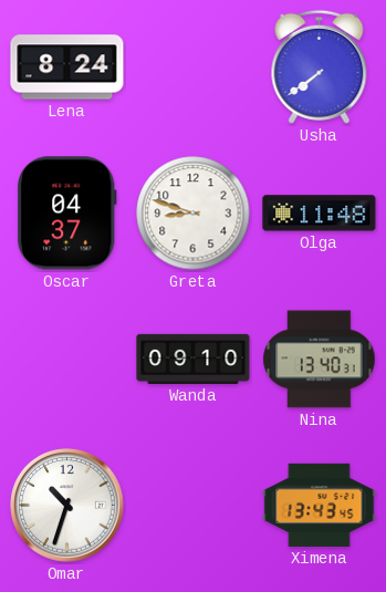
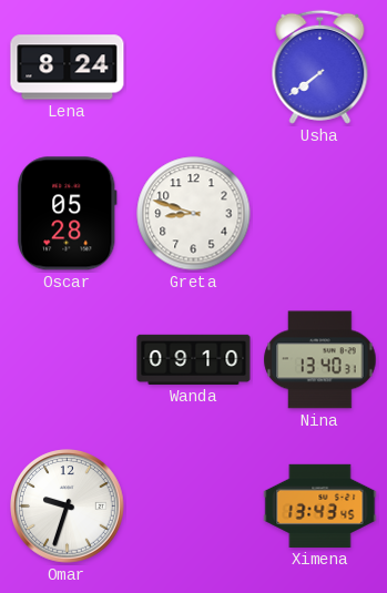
Oscar: 04:37 -> 05:28
Olga: 11:48 -> none
Omar: 10:33 -> 9:33
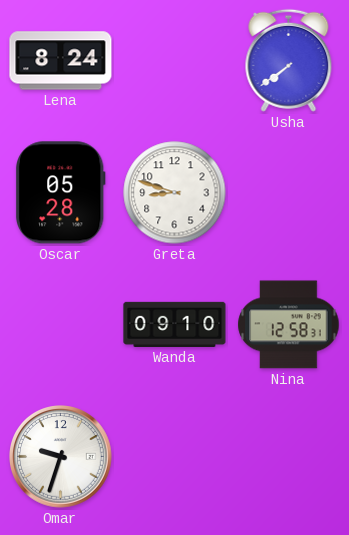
Nina: 13:40 -> 12:58
Ximena: 13:43 -> none
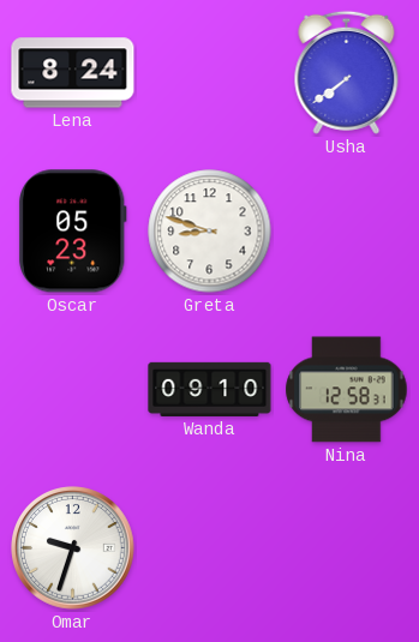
Oscar: 05:28 -> 05:23
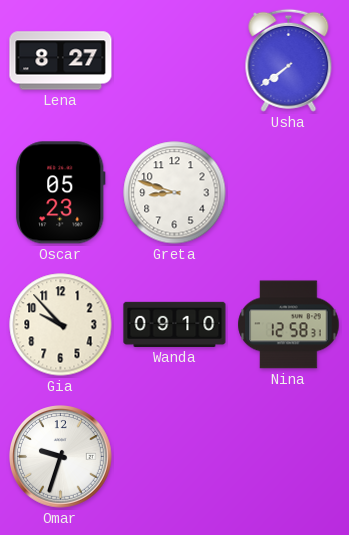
Lena: 8:24 -> 8:27
Gia: none -> 9:53
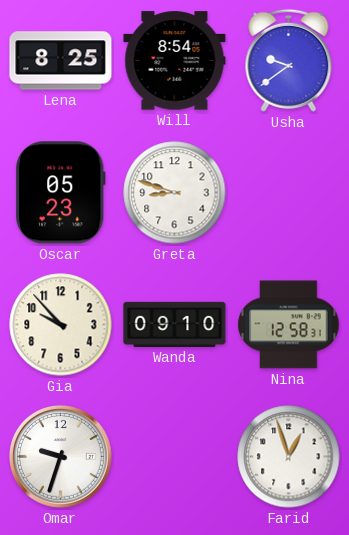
Lena: 8:27 -> 8:25
Will: none -> 8:54
Usha: 7:39 -> 9:39
Farid: none -> 12:57
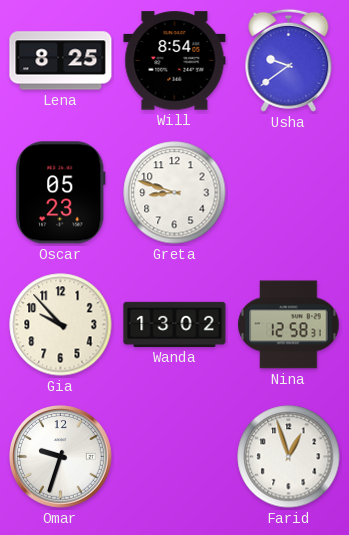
Wanda: 09:10 -> 13:02
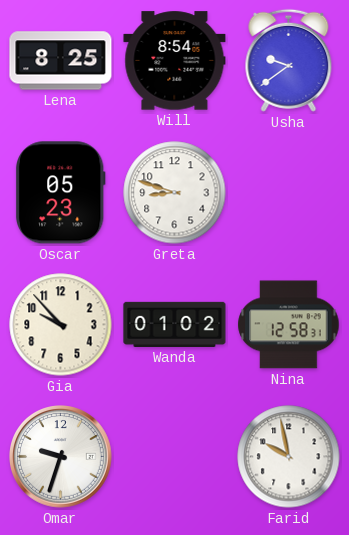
Wanda: 13:02 -> 01:02
Farid: 12:57 -> 9:58
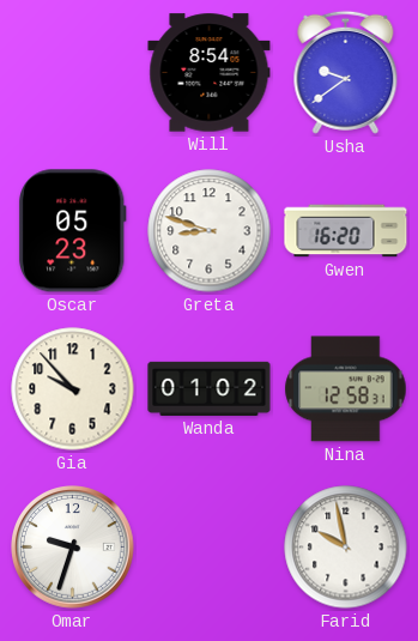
Lena: 8:25 -> none
Gwen: none -> 16:20
